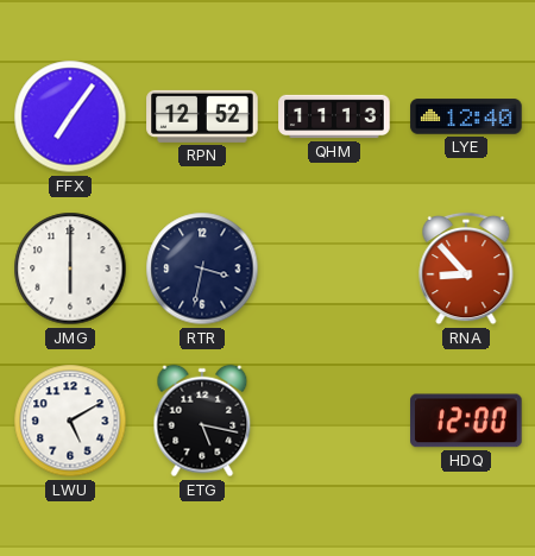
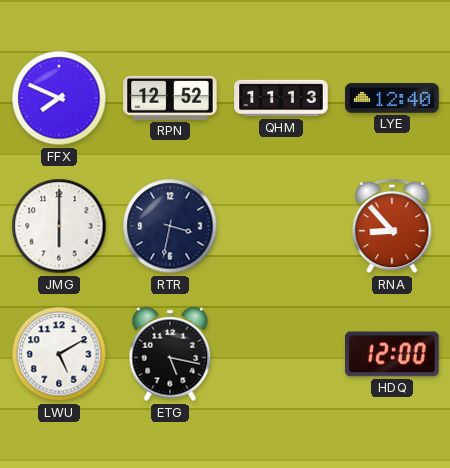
FFX: 7:06 -> 7:49
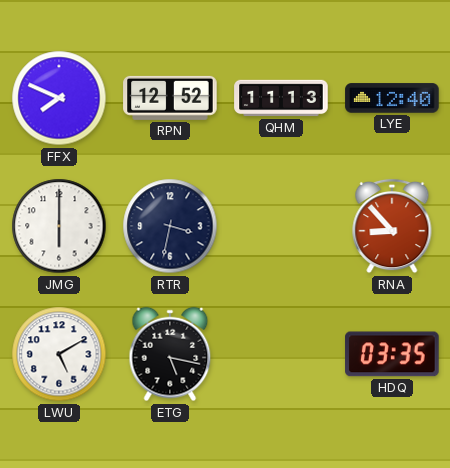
HDQ: 12:00 -> 03:35
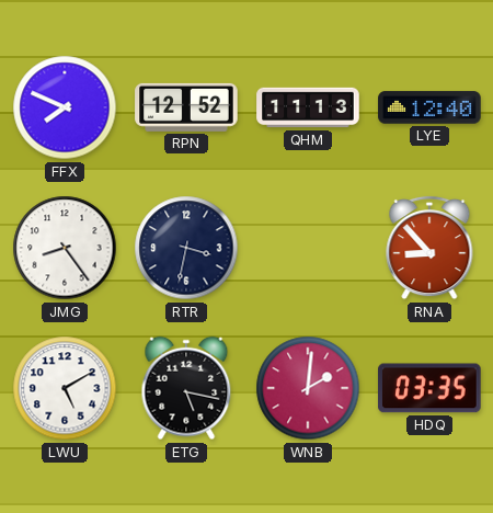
JMG: 6:00 -> 8:24
WNB: none -> 2:01
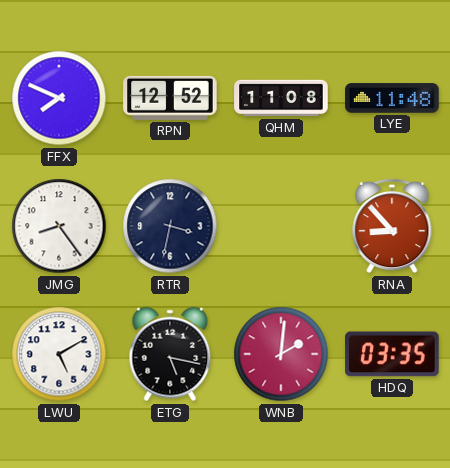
QHM: 11:13 -> 11:08
LYE: 12:40 -> 11:48
